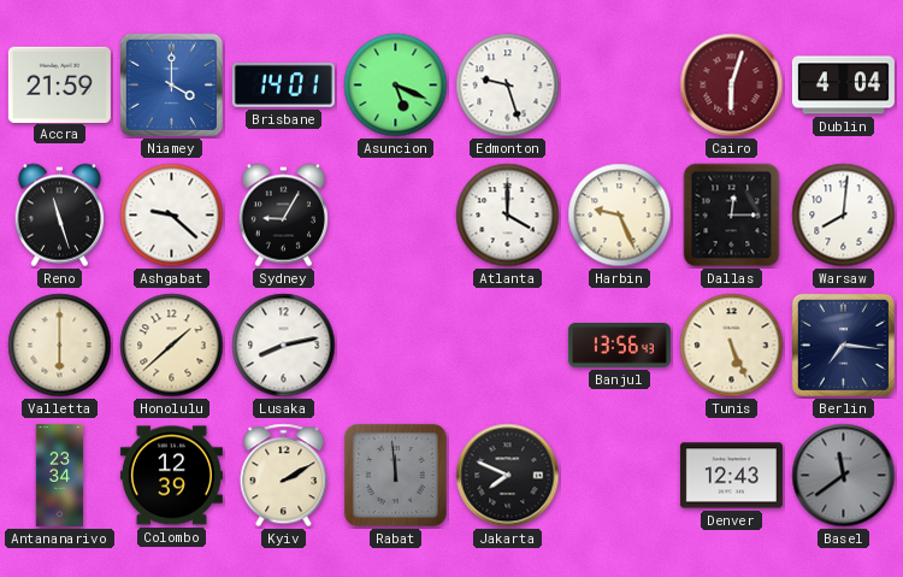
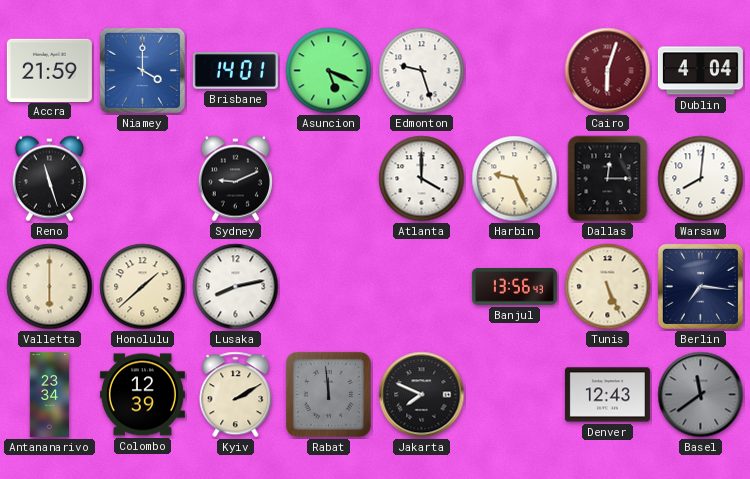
Ashgabat: 9:22 -> none
Sydney: 9:05 -> 9:11
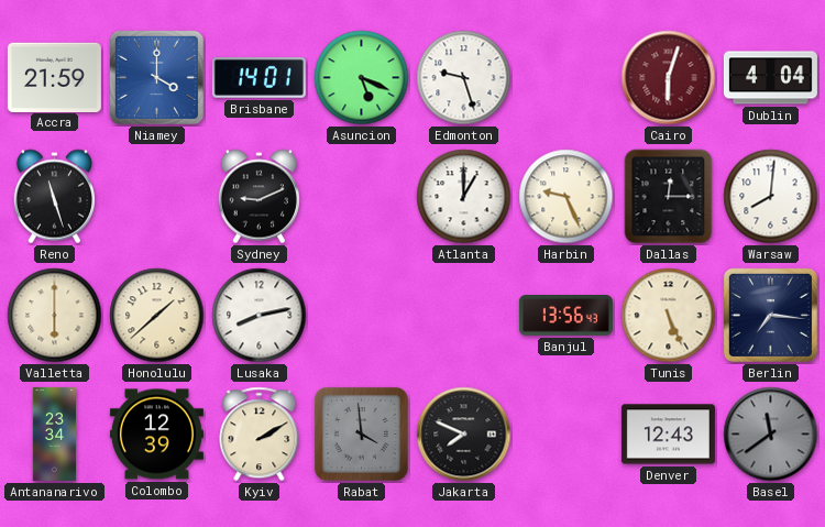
Atlanta: 4:00 -> 1:00
Rabat: 11:59 -> 3:59
